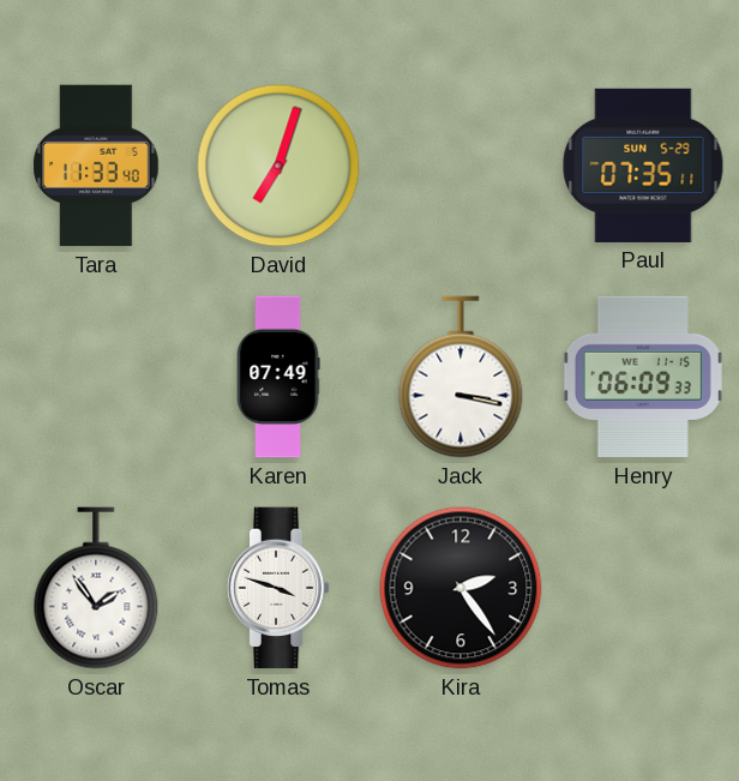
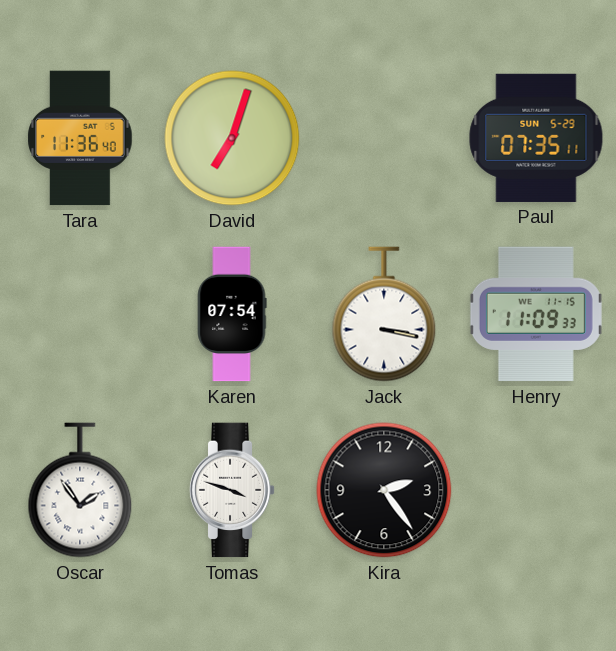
Tara: 11:33 -> 11:36
Karen: 07:49 -> 07:54
Henry: 06:09 -> 11:09
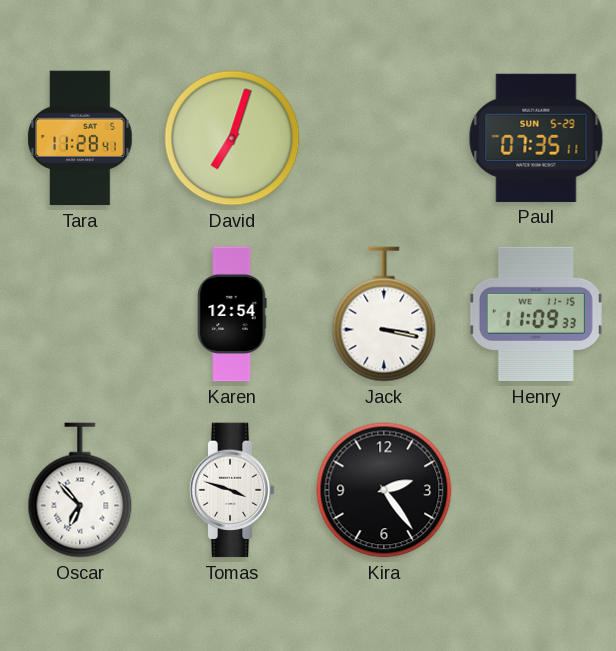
Tara: 11:36 -> 11:28
Karen: 07:54 -> 12:54
Oscar: 1:54 -> 6:53
